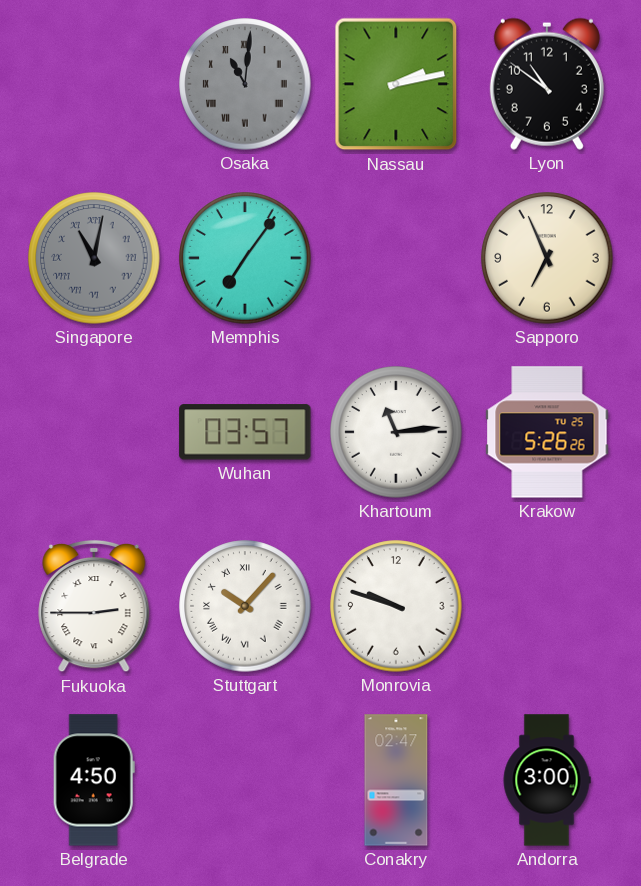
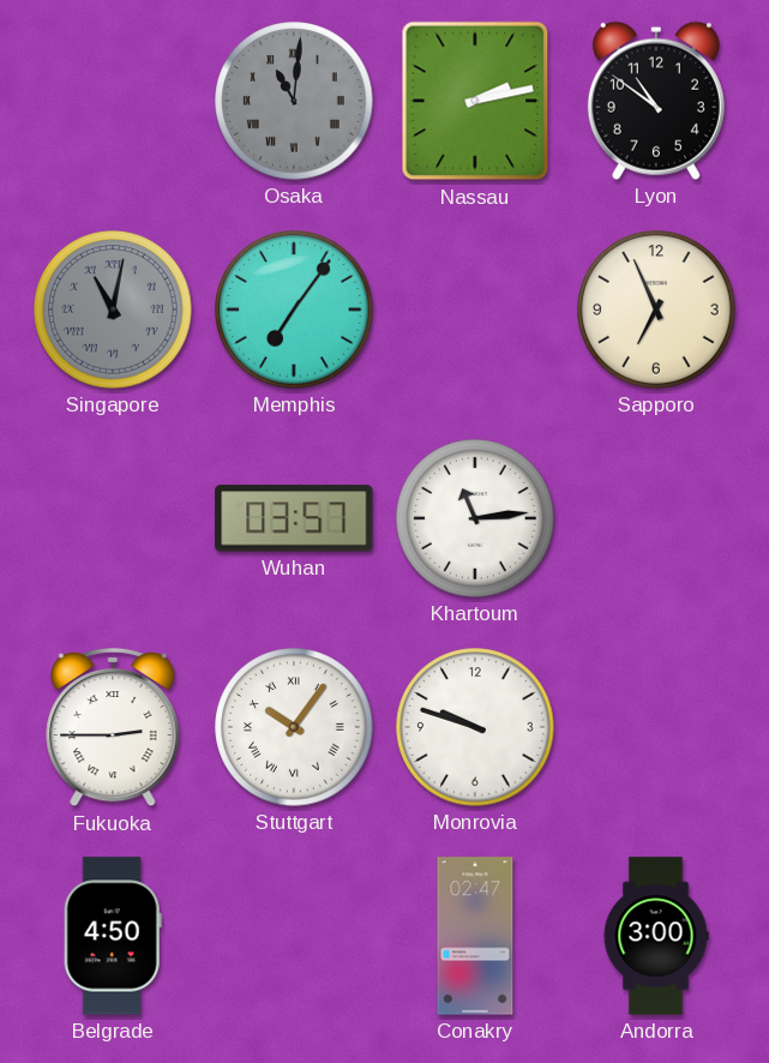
Krakow: 5:26 -> none
Stuttgart: 10:07 -> 10:06
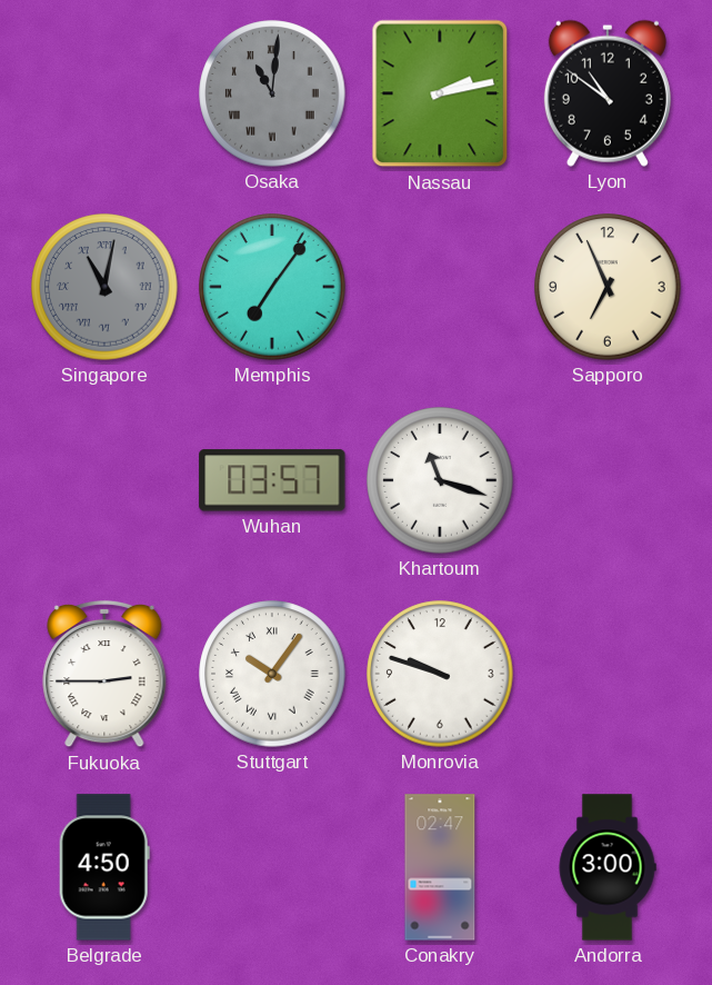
Khartoum: 11:14 -> 11:18
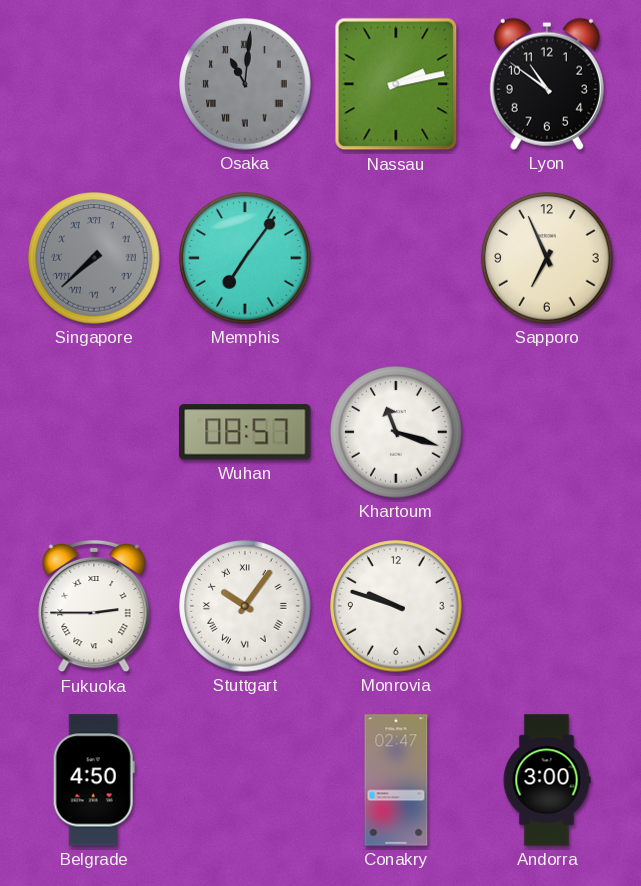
Singapore: 11:02 -> 7:38
Wuhan: 03:57 -> 08:57
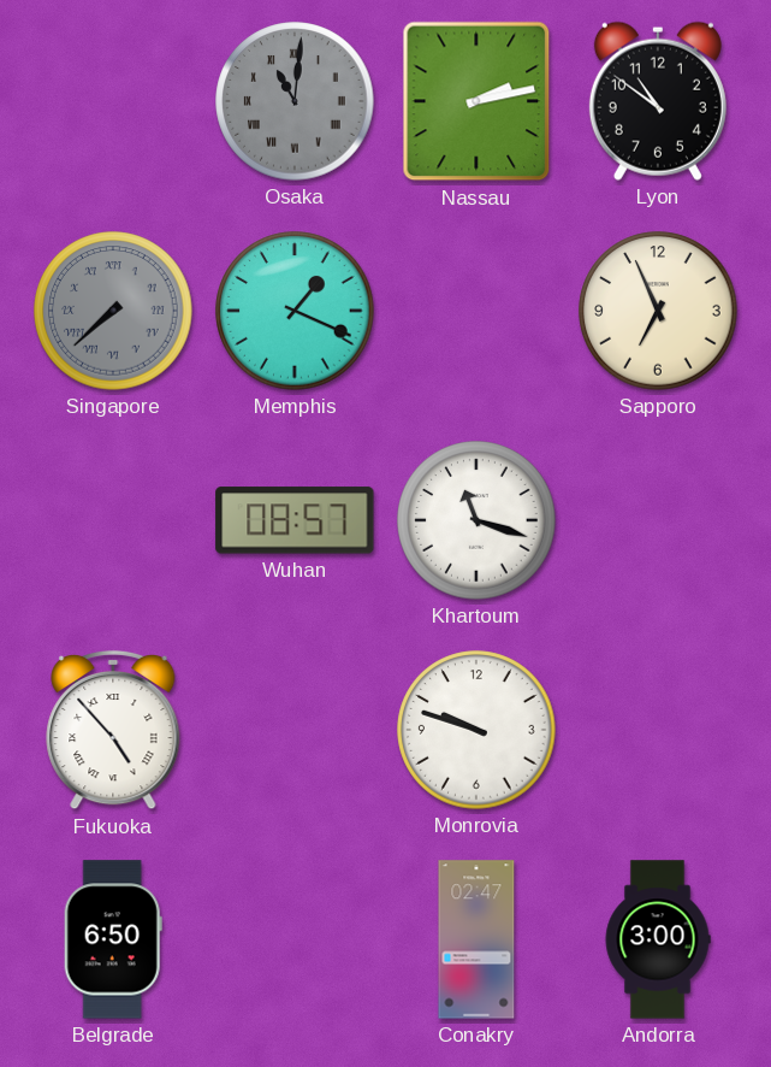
Memphis: 7:06 -> 1:19
Fukuoka: 2:45 -> 4:53
Stuttgart: 10:06 -> none
Belgrade: 4:50 -> 6:50
